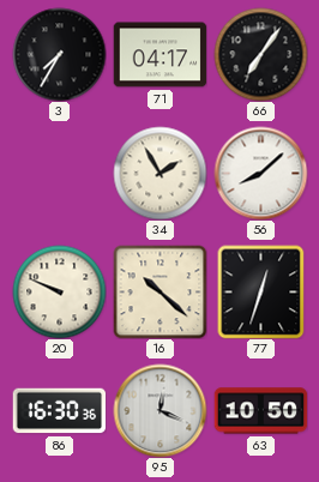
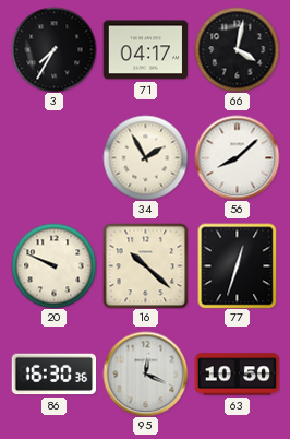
66: 7:06 -> 4:02
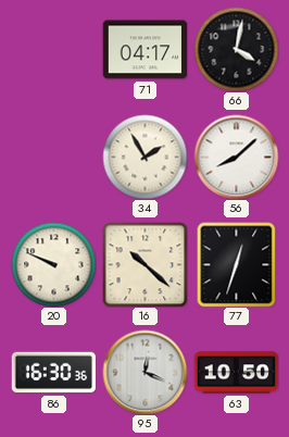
3: 7:35 -> none
